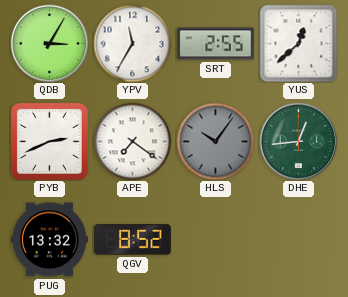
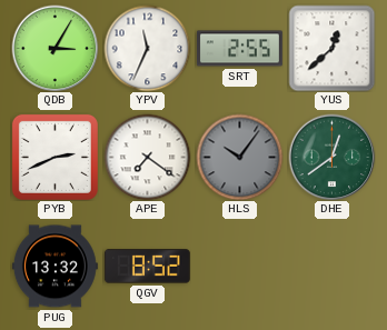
YPV: 11:35 -> 11:34
DHE: 12:44 -> 12:39
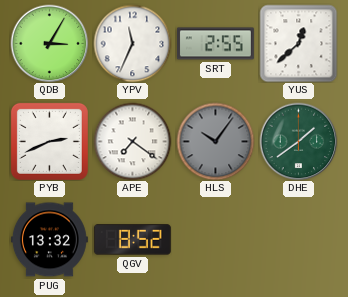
DHE: 12:39 -> 1:39
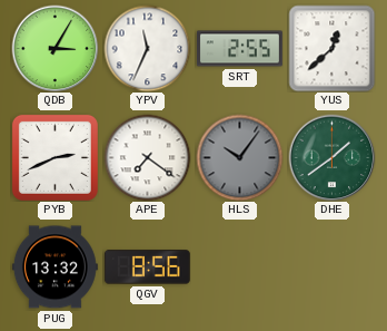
QGV: 8:52 -> 8:56
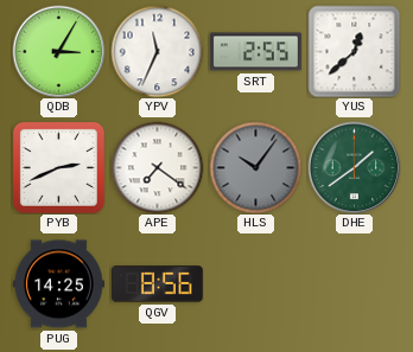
PUG: 13:32 -> 14:25
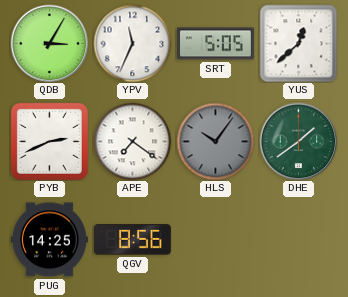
SRT: 2:55 -> 5:05
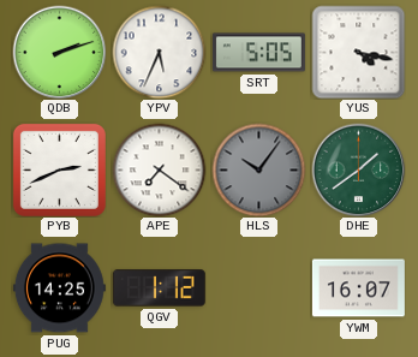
QDB: 3:05 -> 2:12
YPV: 11:34 -> 5:34
YUS: 12:38 -> 4:17
QGV: 8:56 -> 1:12
YWM: none -> 16:07
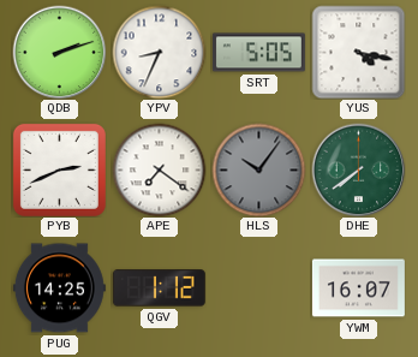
YPV: 5:34 -> 8:34
DHE: 1:39 -> 7:39
